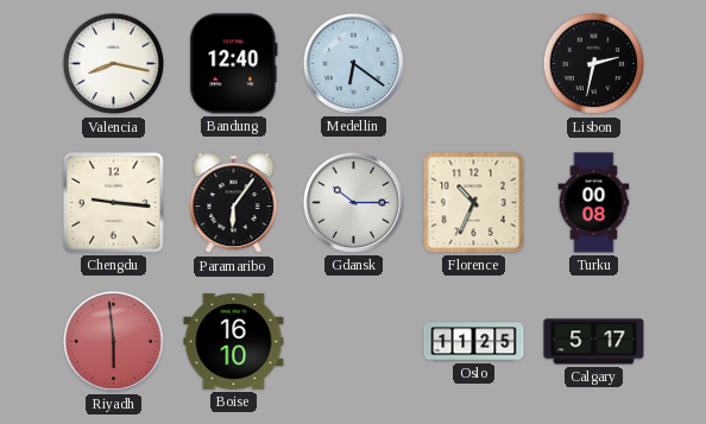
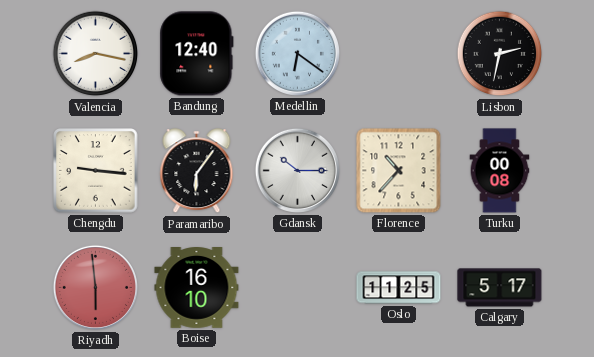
Florence: 10:34 -> 10:37
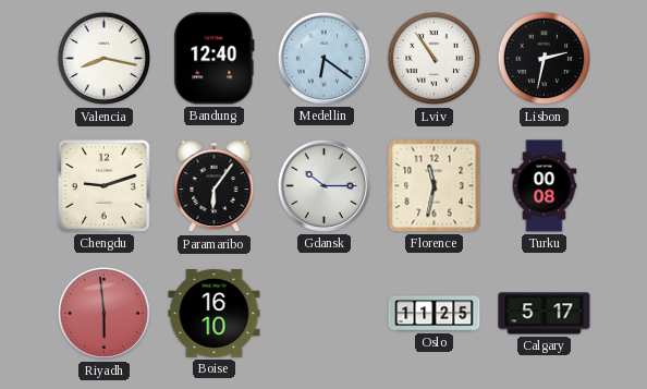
Lviv: none -> 10:54
Chengdu: 9:16 -> 9:12
Florence: 10:37 -> 11:32
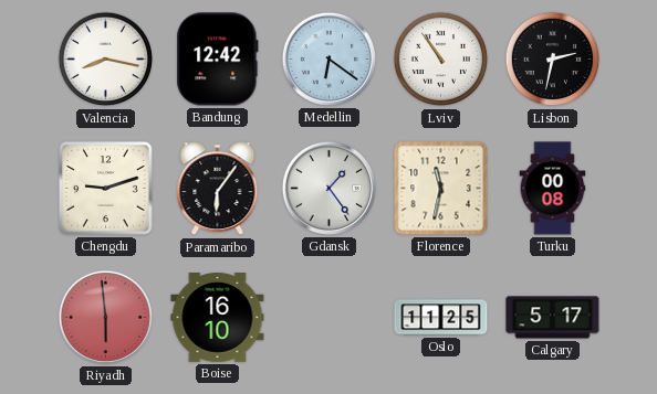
Bandung: 12:40 -> 12:42
Gdansk: 10:15 -> 1:24
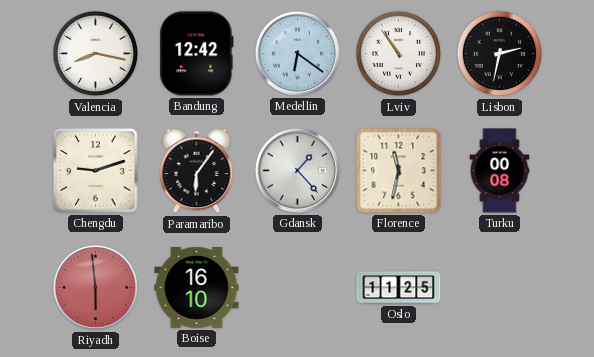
Gdansk: 1:24 -> 1:23
Calgary: 5:17 -> none
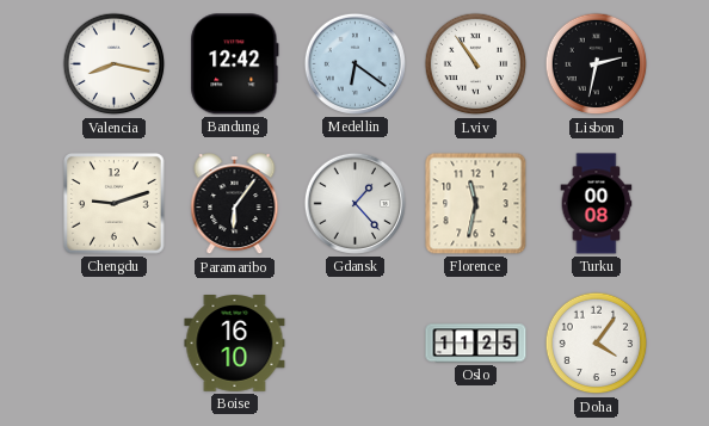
Riyadh: 5:59 -> none
Doha: none -> 4:06
